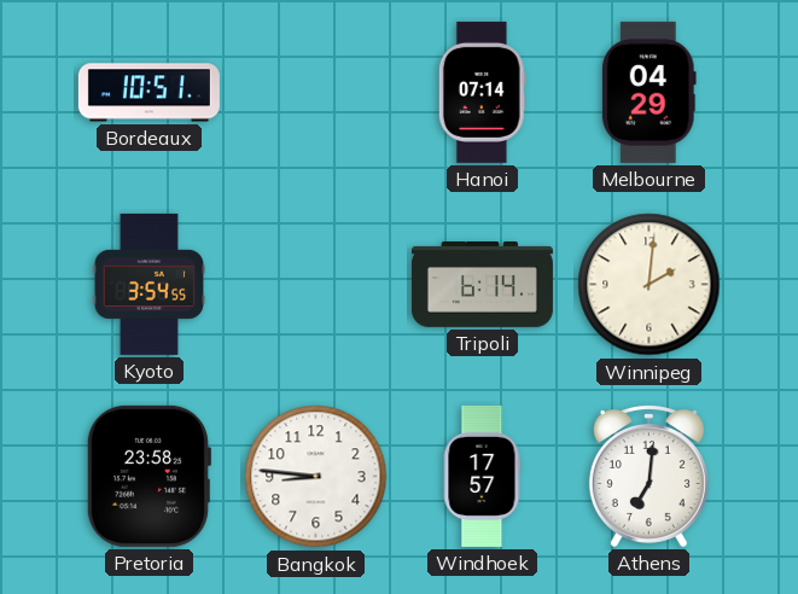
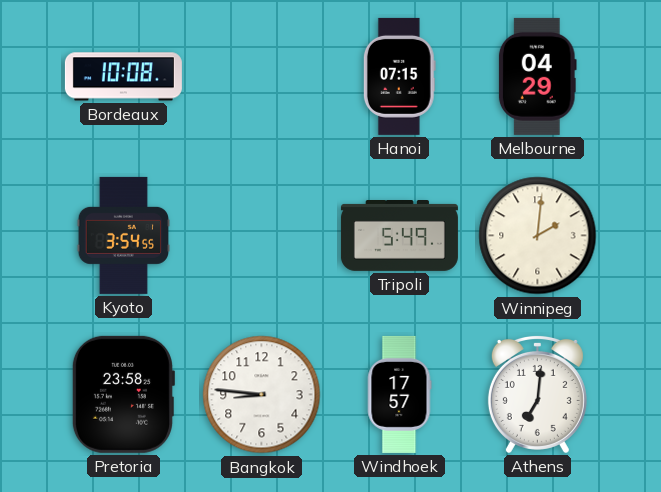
Bordeaux: 10:51 -> 10:08
Hanoi: 07:14 -> 07:15
Tripoli: 6:14 -> 5:49
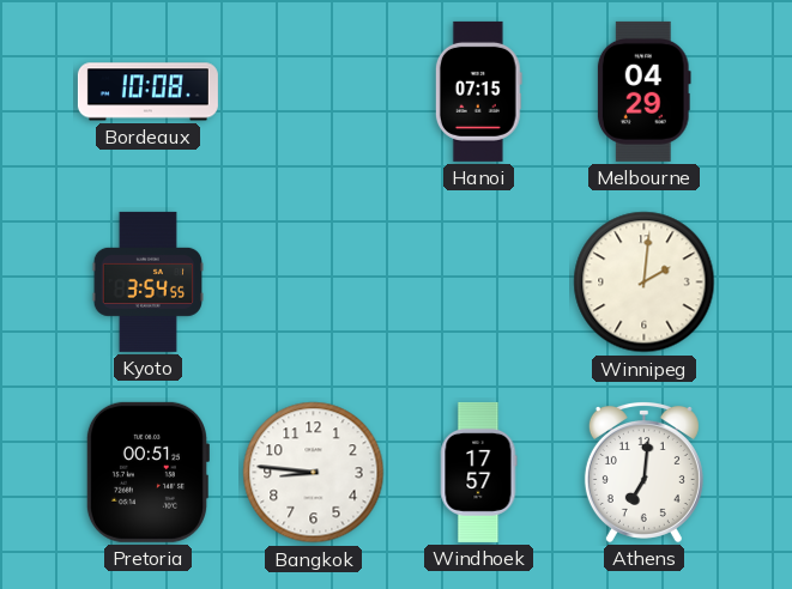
Tripoli: 5:49 -> none
Pretoria: 23:58 -> 00:51
